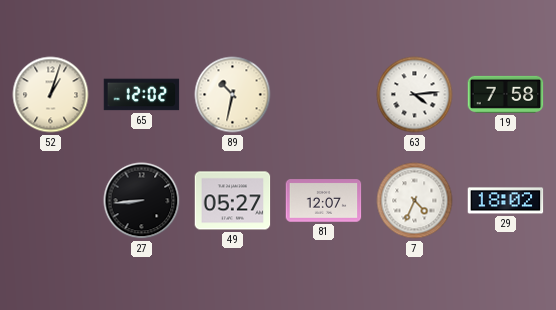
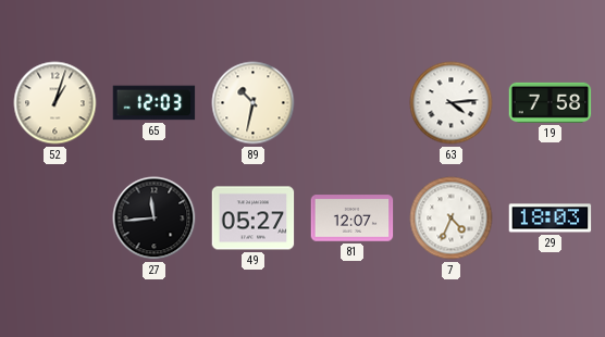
65: 12:02 -> 12:03
27: 8:44 -> 11:44
29: 18:02 -> 18:03
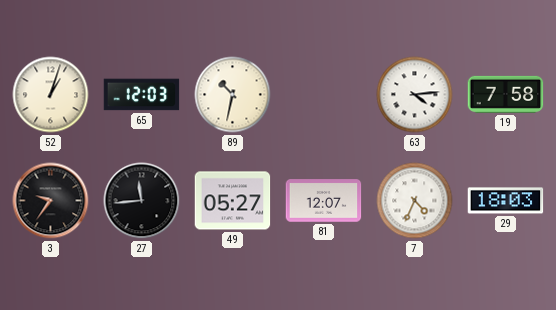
3: none -> 9:36
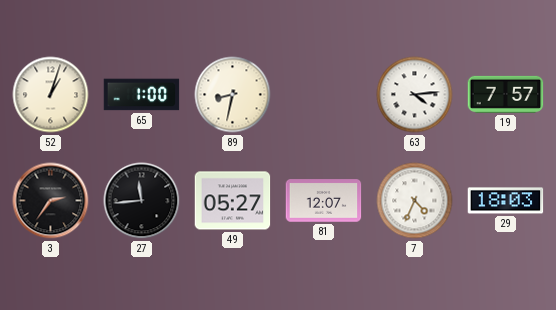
65: 12:03 -> 1:00
89: 10:32 -> 8:32
19: 7:58 -> 7:57
3: 9:36 -> 2:36
